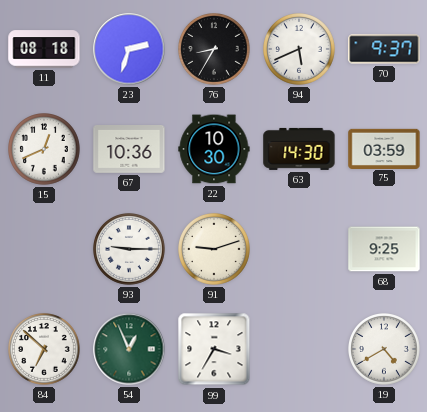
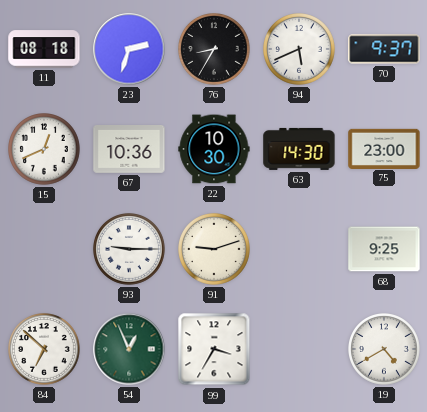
75: 03:59 -> 23:00
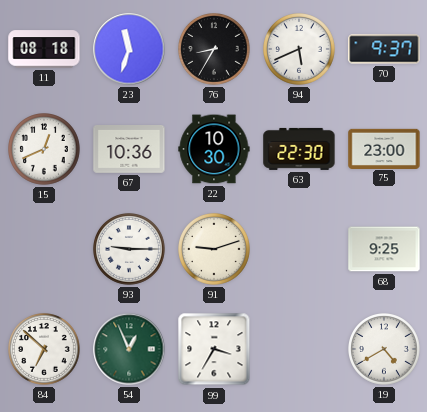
23: 2:33 -> 11:33
63: 14:30 -> 22:30
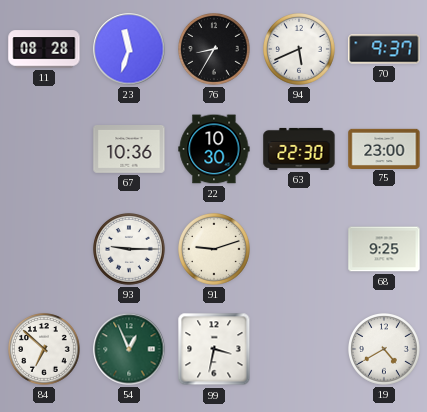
11: 08:18 -> 08:28
15: 12:41 -> none
99: 3:35 -> 3:32
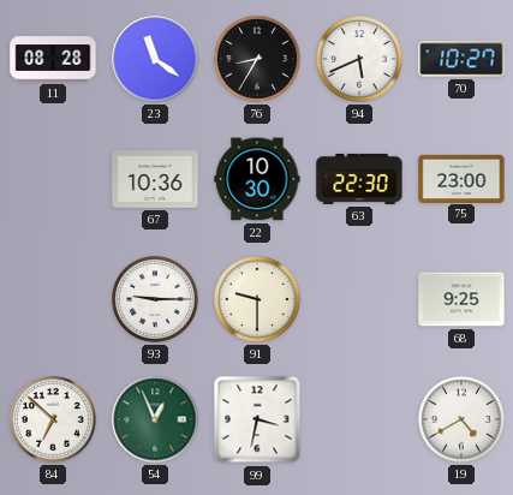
23: 11:33 -> 11:21
70: 9:37 -> 10:27
91: 9:12 -> 9:30
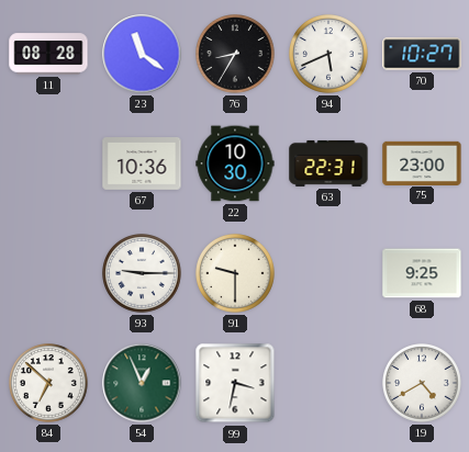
63: 22:30 -> 22:31
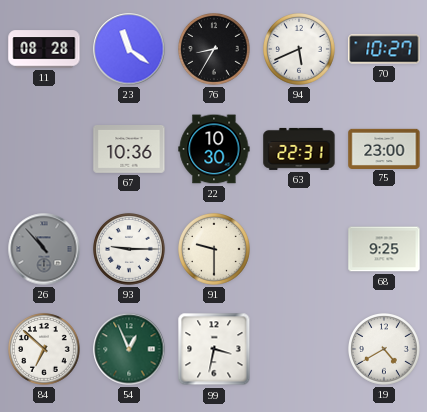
26: none -> 10:53
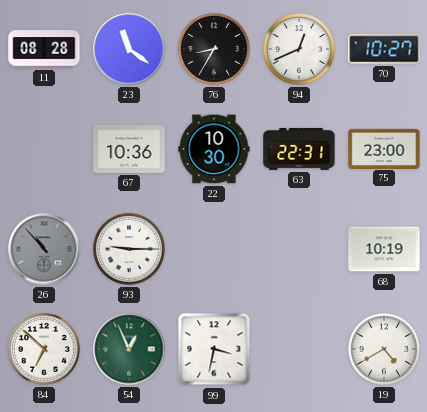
94: 5:41 -> 12:41
91: 9:30 -> none
68: 9:25 -> 10:19
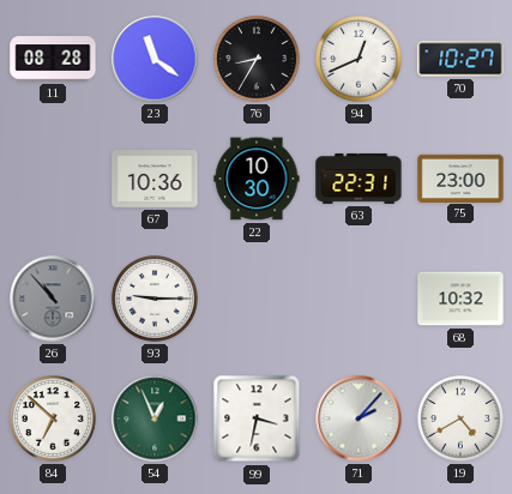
68: 10:19 -> 10:32
71: none -> 2:07
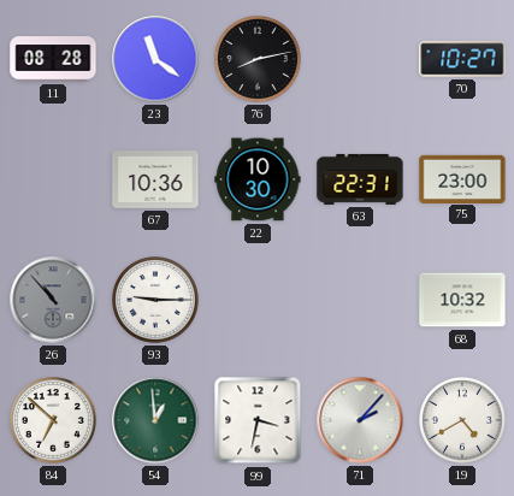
76: 8:35 -> 8:13
94: 12:41 -> none
54: 12:56 -> 12:59
